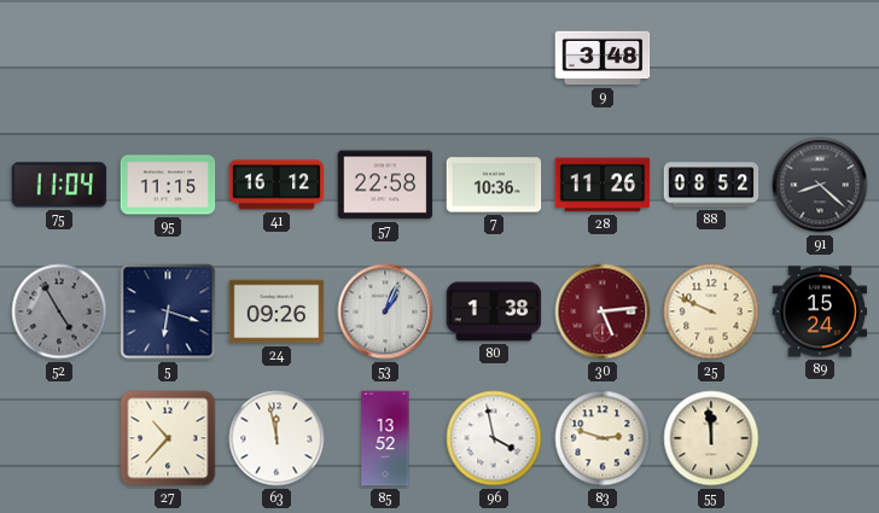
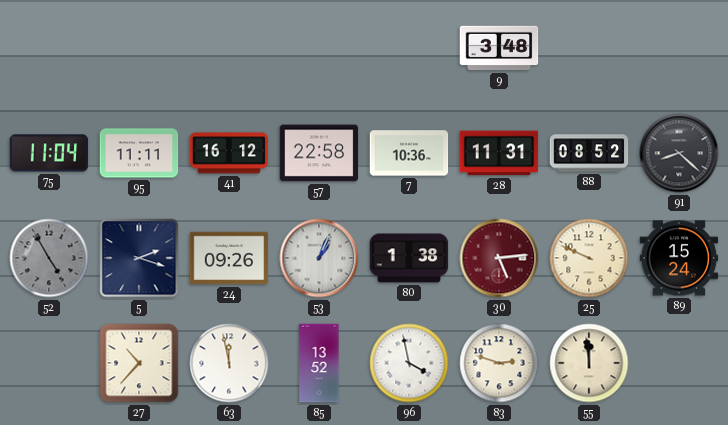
95: 11:15 -> 11:11
28: 11:26 -> 11:31
5: 6:18 -> 2:18
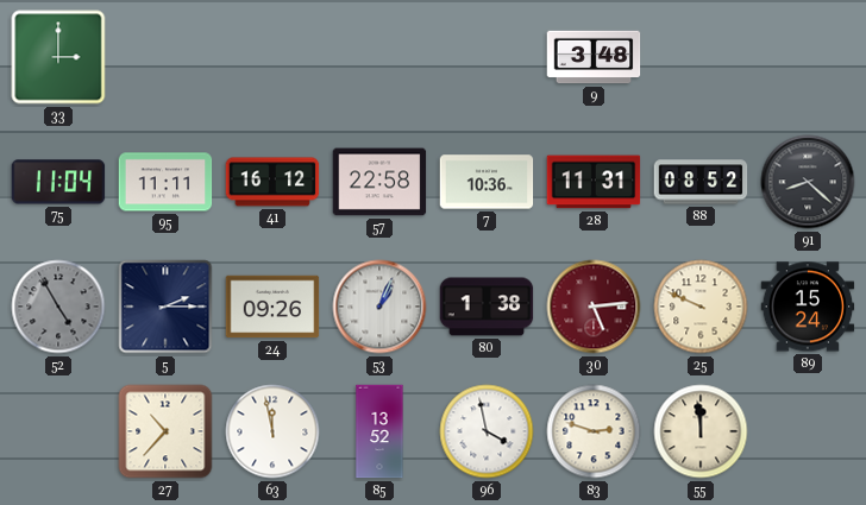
33: none -> 3:00
5: 2:18 -> 2:15
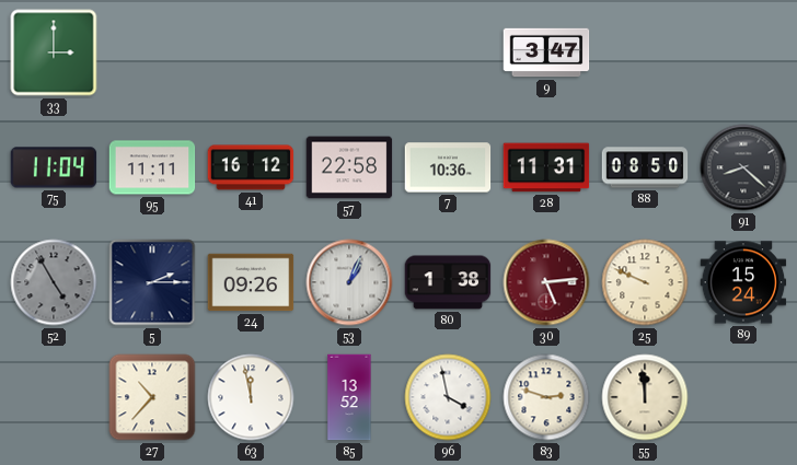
9: 3:48 -> 3:47
88: 08:52 -> 08:50
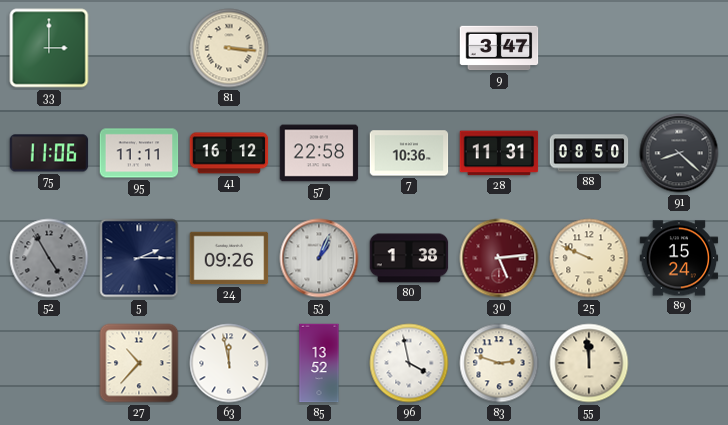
81: none -> 3:16
75: 11:04 -> 11:06
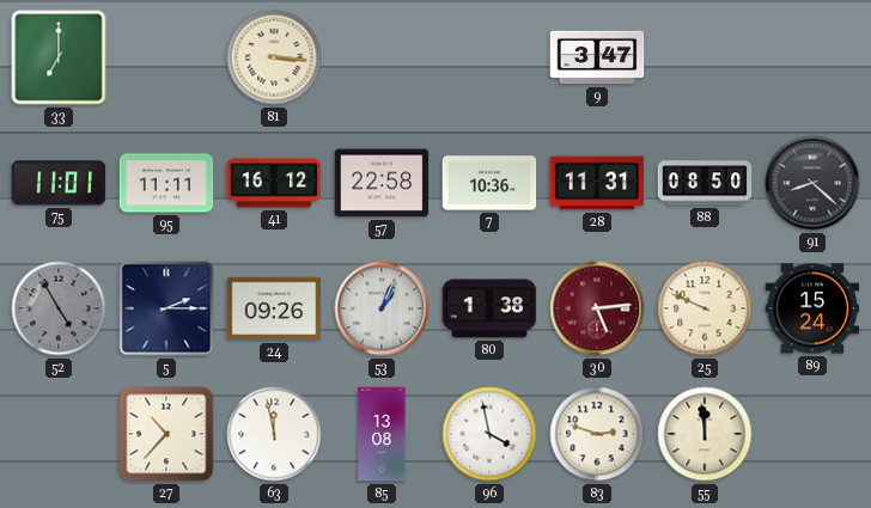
33: 3:00 -> 7:00
75: 11:06 -> 11:01
85: 13:52 -> 13:08
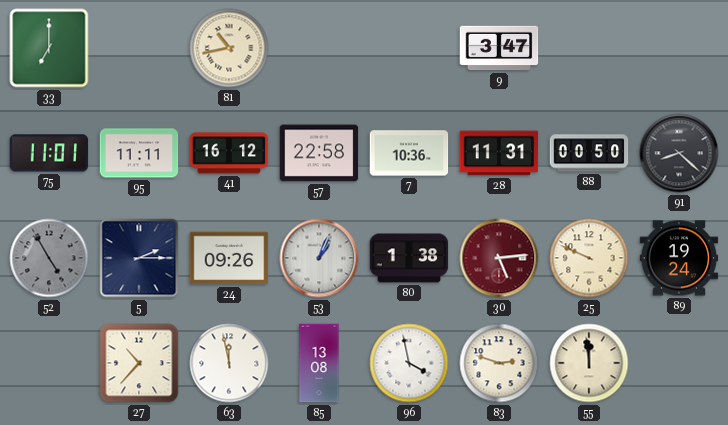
81: 3:16 -> 10:43
88: 08:50 -> 00:50
89: 15:24 -> 19:24
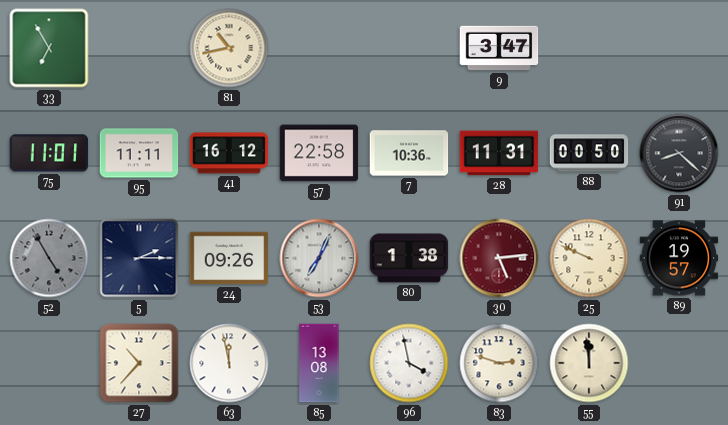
33: 7:00 -> 6:55
53: 1:04 -> 7:04
89: 19:24 -> 19:57
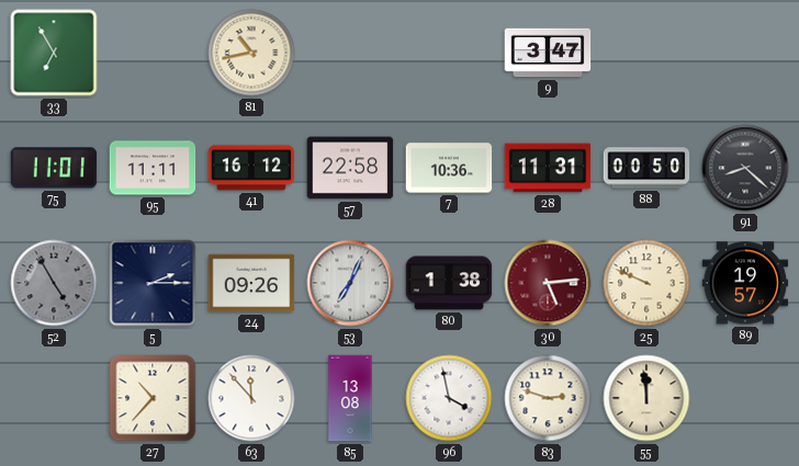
63: 11:58 -> 11:53
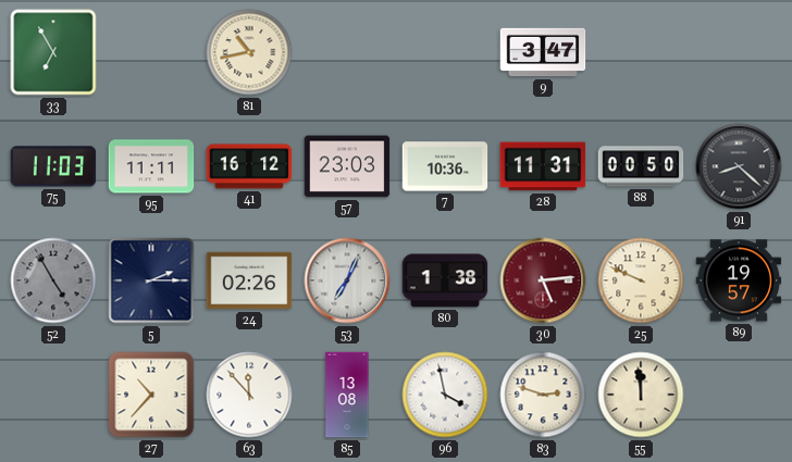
75: 11:01 -> 11:03
57: 22:58 -> 23:03
24: 09:26 -> 02:26
